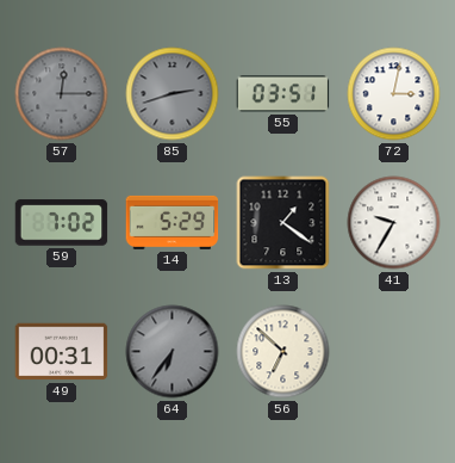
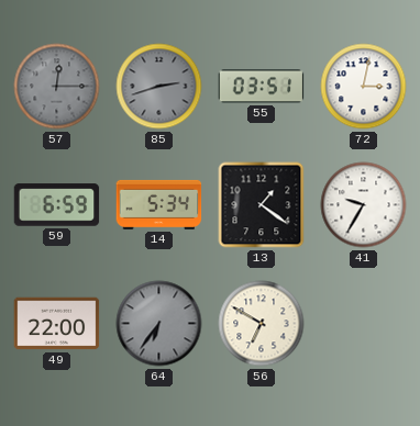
59: 7:02 -> 6:59
14: 5:29 -> 5:34
49: 00:31 -> 22:00
56: 6:52 -> 6:50
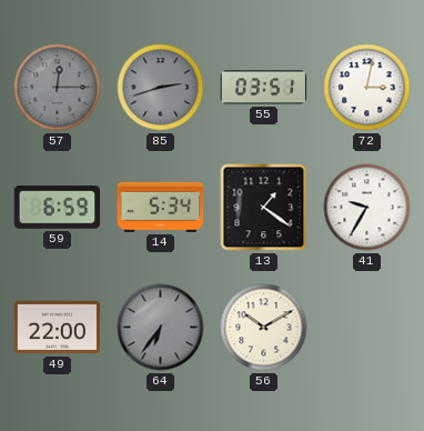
56: 6:50 -> 10:10
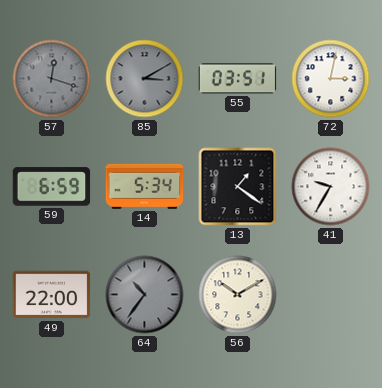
57: 12:15 -> 12:18
85: 2:42 -> 3:10
64: 6:36 -> 10:36
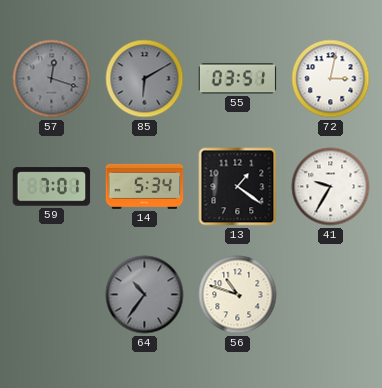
85: 3:10 -> 6:10
59: 6:59 -> 7:01
49: 22:00 -> none
56: 10:10 -> 10:48
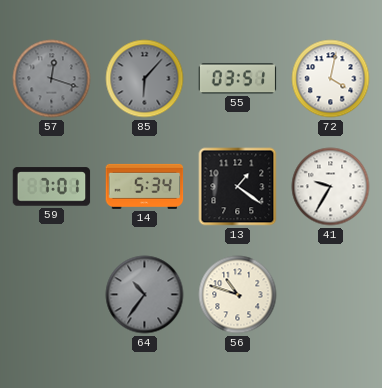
85: 6:10 -> 6:07
72: 3:02 -> 4:02
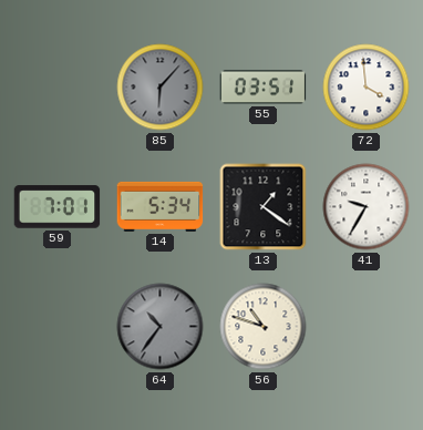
57: 12:18 -> none
72: 4:02 -> 3:59
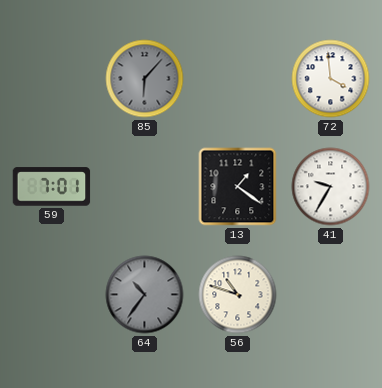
55: 03:51 -> none
14: 5:34 -> none
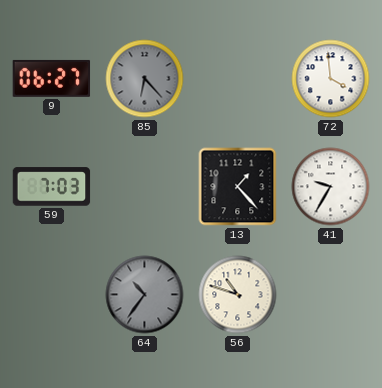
9: none -> 06:27
85: 6:07 -> 6:23
59: 7:01 -> 7:03
13: 1:21 -> 1:23
